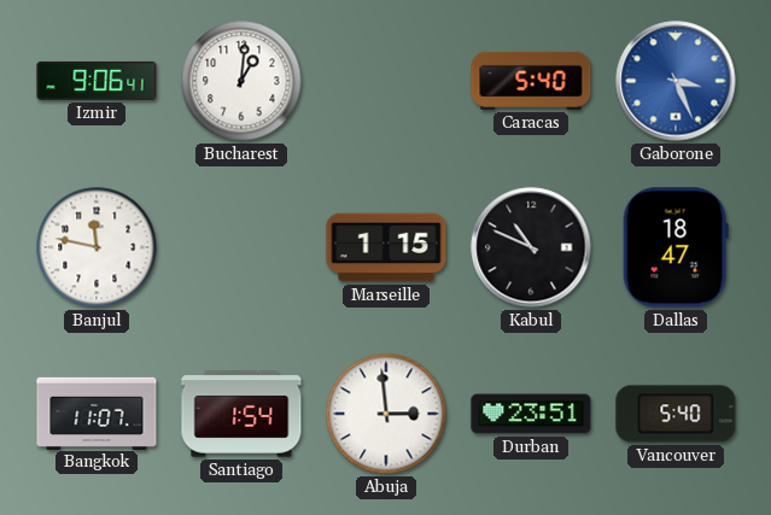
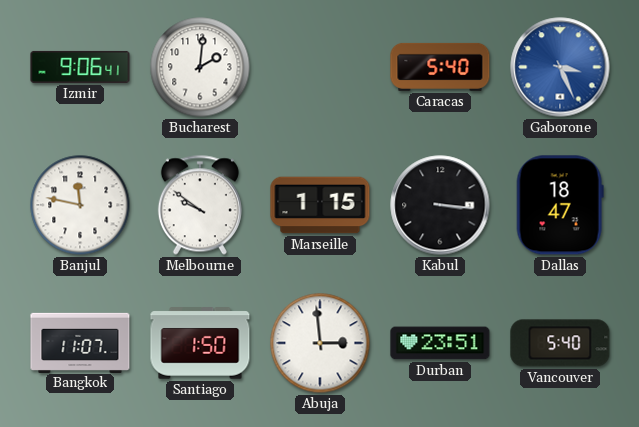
Bucharest: 1:01 -> 2:01
Melbourne: none -> 9:51
Kabul: 10:49 -> 3:16
Santiago: 1:54 -> 1:50
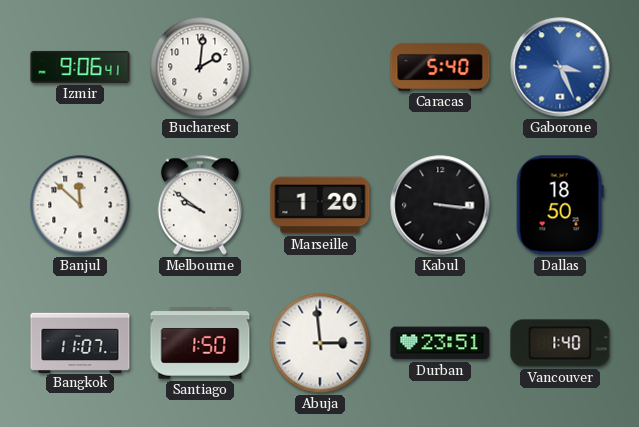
Banjul: 11:47 -> 11:52
Marseille: 1:15 -> 1:20
Dallas: 18:47 -> 18:50
Vancouver: 5:40 -> 1:40
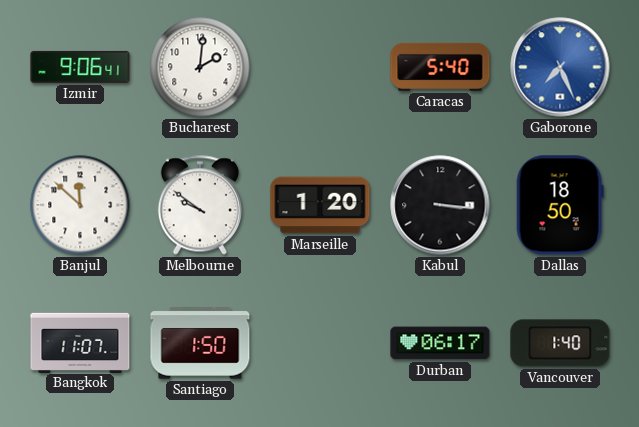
Gaborone: 3:26 -> 7:26
Abuja: 2:59 -> none
Durban: 23:51 -> 06:17
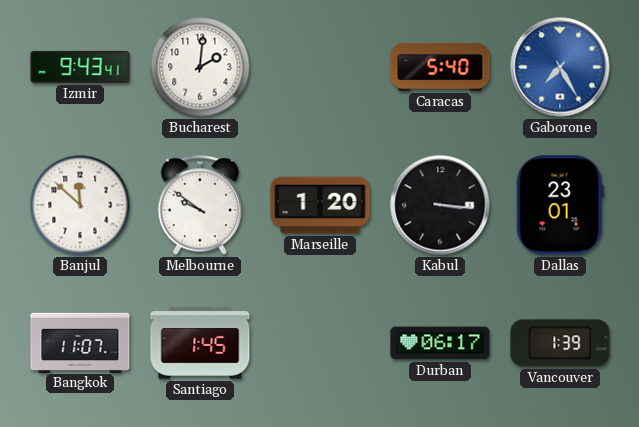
Izmir: 9:06 -> 9:43
Gaborone: 7:26 -> 7:25
Dallas: 18:50 -> 23:01
Santiago: 1:50 -> 1:45
Vancouver: 1:40 -> 1:39
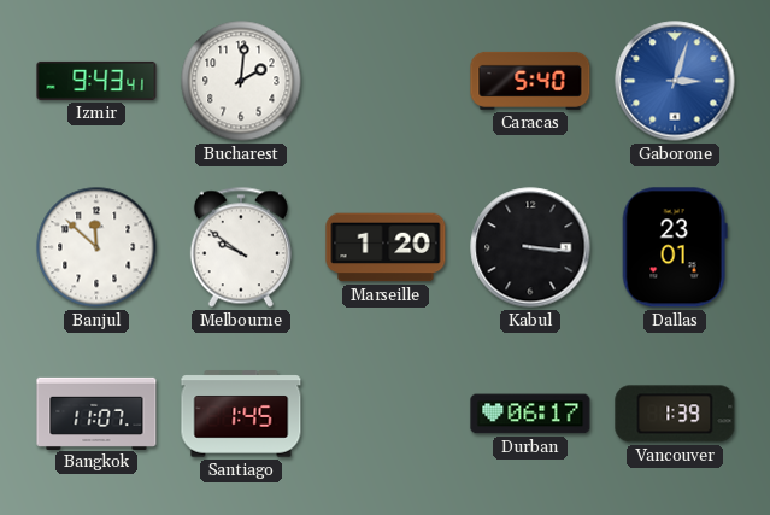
Gaborone: 7:25 -> 3:03
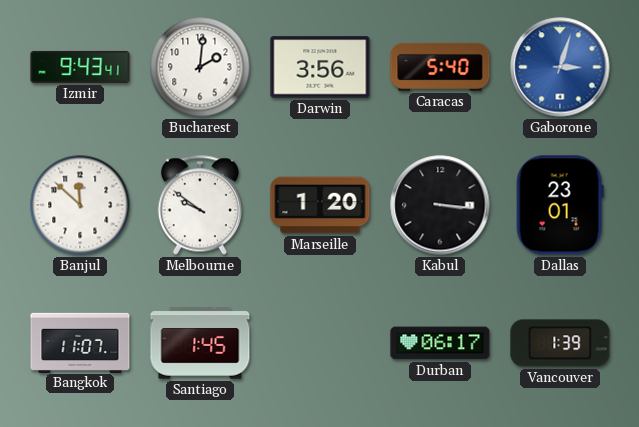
Darwin: none -> 3:56
